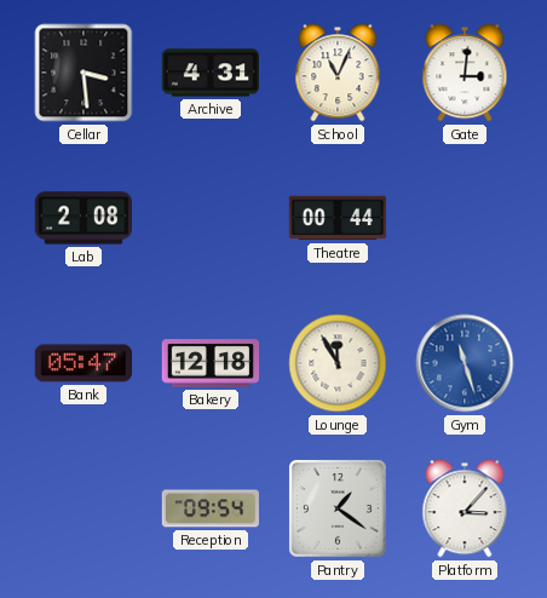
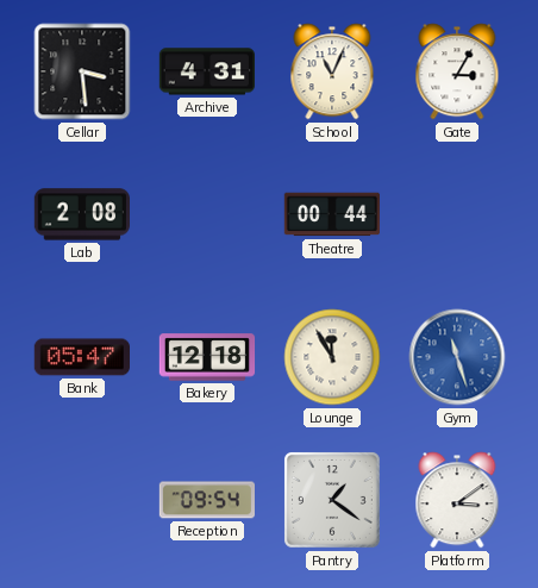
Gate: 3:01 -> 3:05
Platform: 3:07 -> 3:09
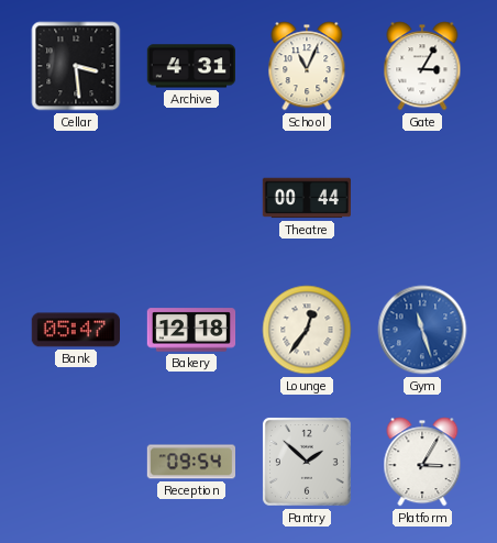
Lab: 2:08 -> none
Lounge: 11:55 -> 12:36
Pantry: 1:21 -> 1:52
Platform: 3:09 -> 3:05
